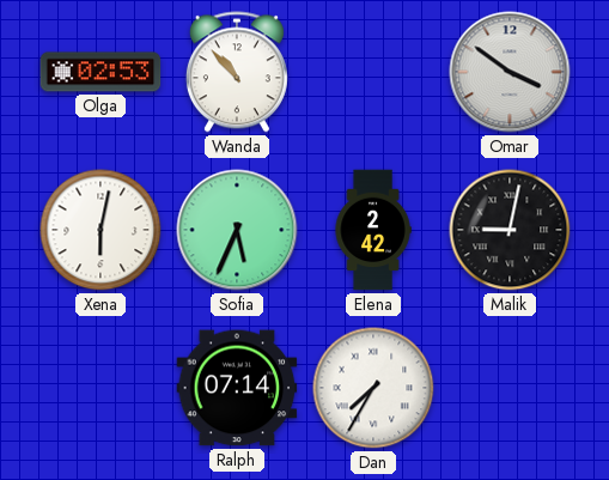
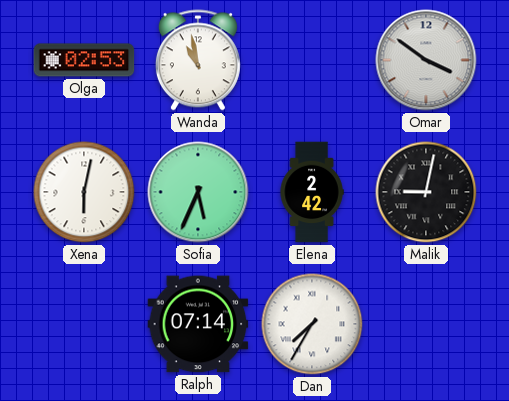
Wanda: 10:53 -> 10:58
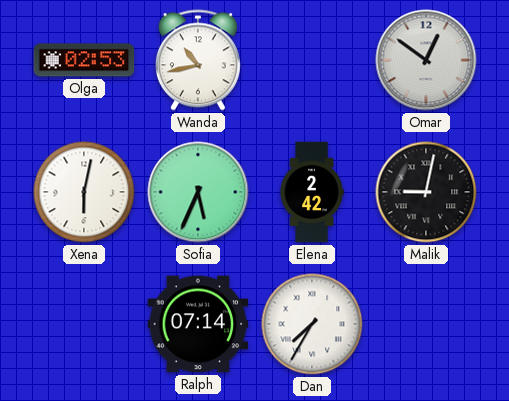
Wanda: 10:58 -> 10:43
Omar: 3:51 -> 12:51
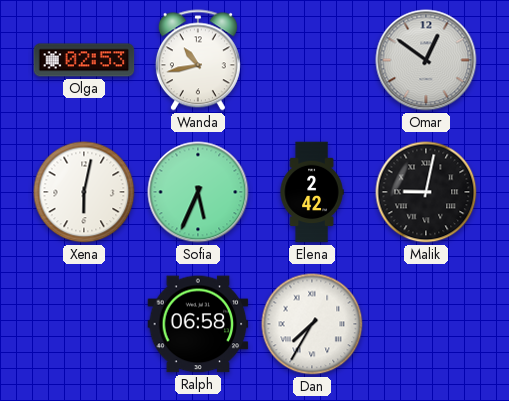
Ralph: 07:14 -> 06:58
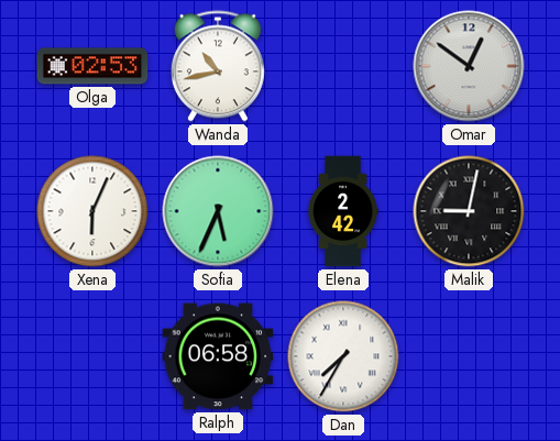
Xena: 6:02 -> 6:04
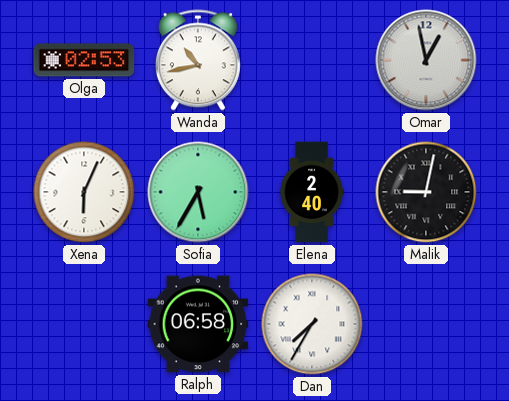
Omar: 12:51 -> 12:58
Sofia: 5:34 -> 5:35
Elena: 2:42 -> 2:40
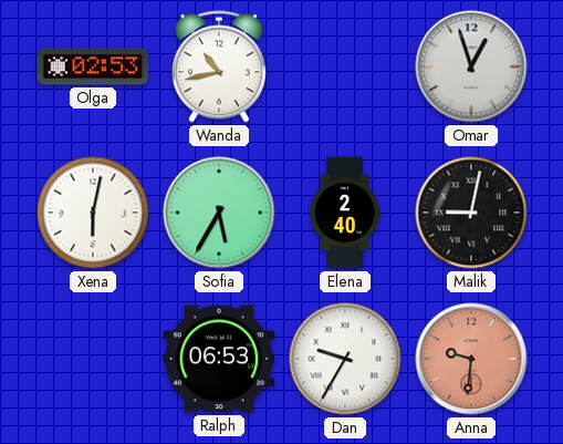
Omar: 12:58 -> 12:57
Xena: 6:04 -> 6:02
Ralph: 06:58 -> 06:53
Dan: 7:35 -> 9:35
Anna: none -> 9:31
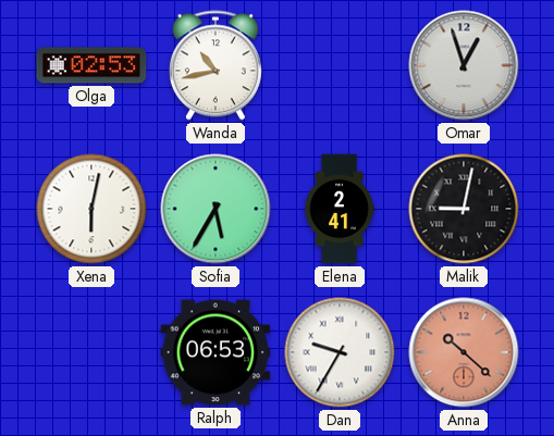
Elena: 2:40 -> 2:41
Anna: 9:31 -> 10:22
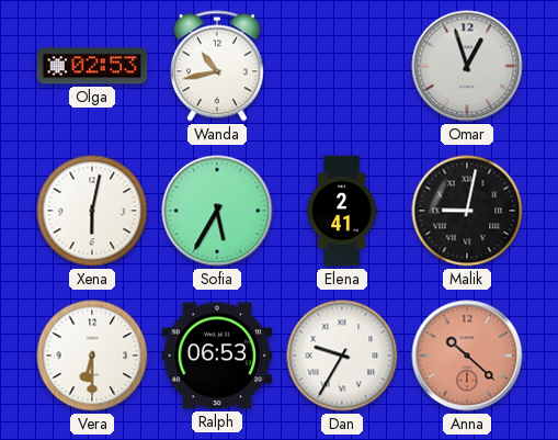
Vera: none -> 6:30
